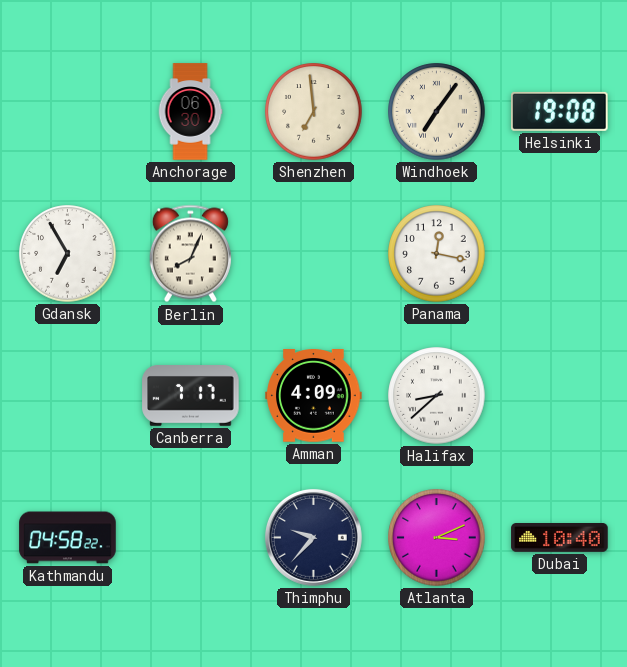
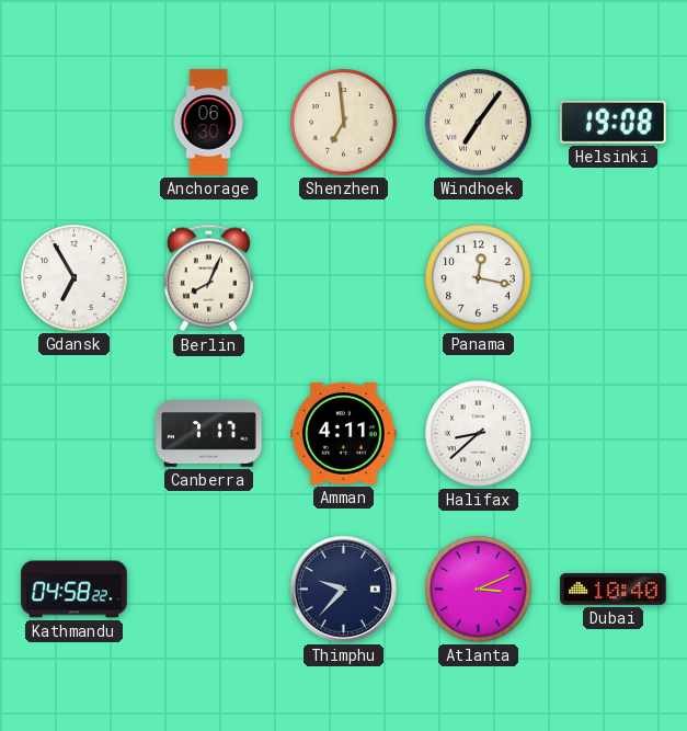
Amman: 4:09 -> 4:11
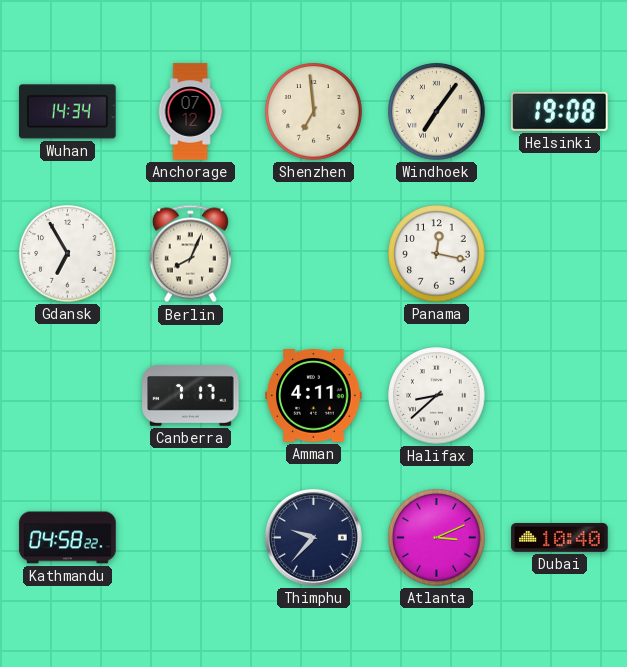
Wuhan: none -> 14:34
Anchorage: 06:30 -> 07:12
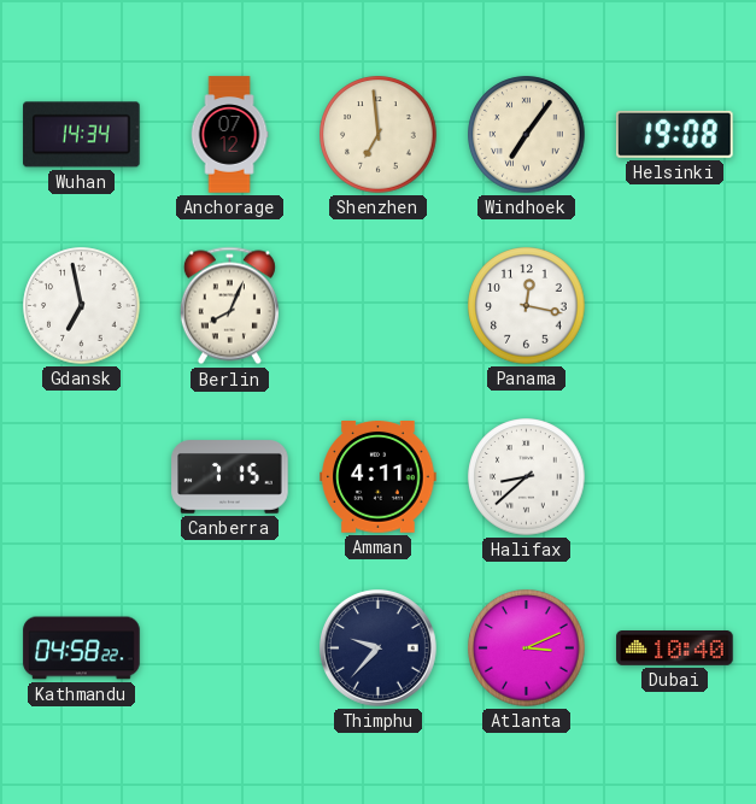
Gdansk: 6:55 -> 6:58
Canberra: 7:17 -> 7:15
